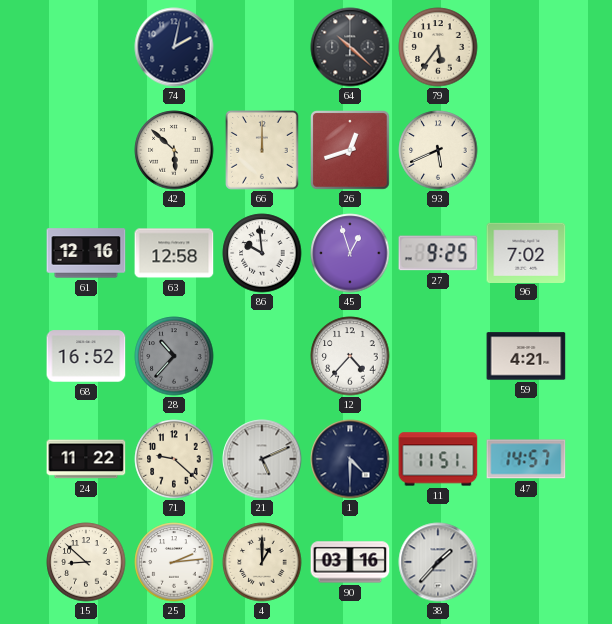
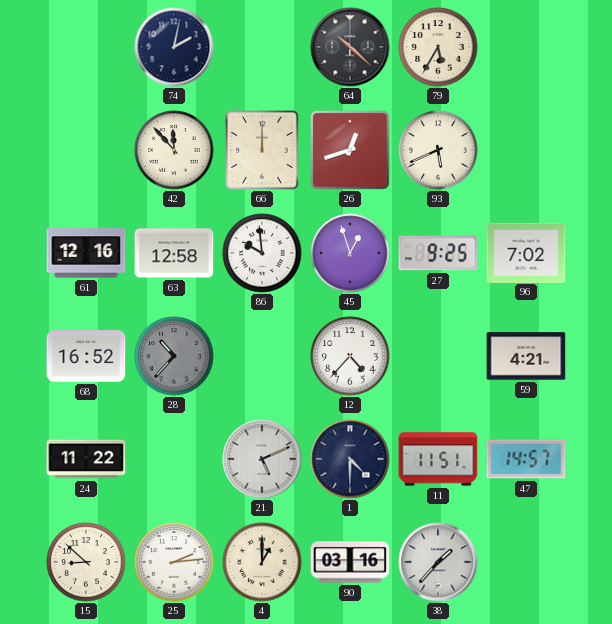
79: 5:36 -> 5:35
42: 5:52 -> 11:53
71: 9:22 -> none
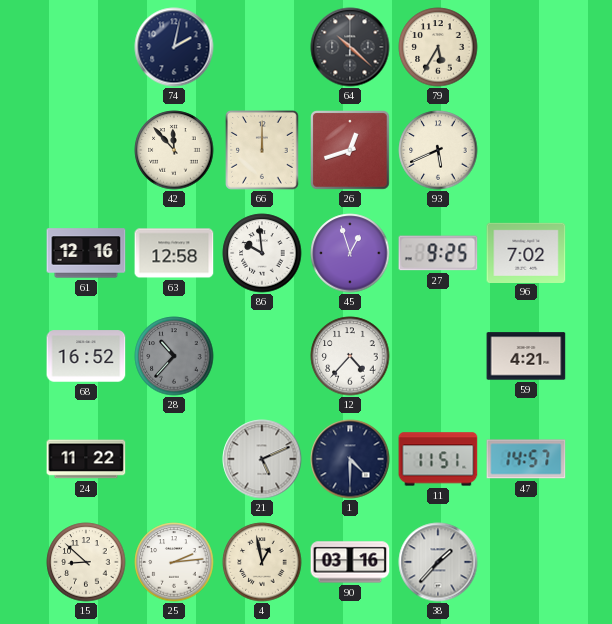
4: 1:00 -> 12:58
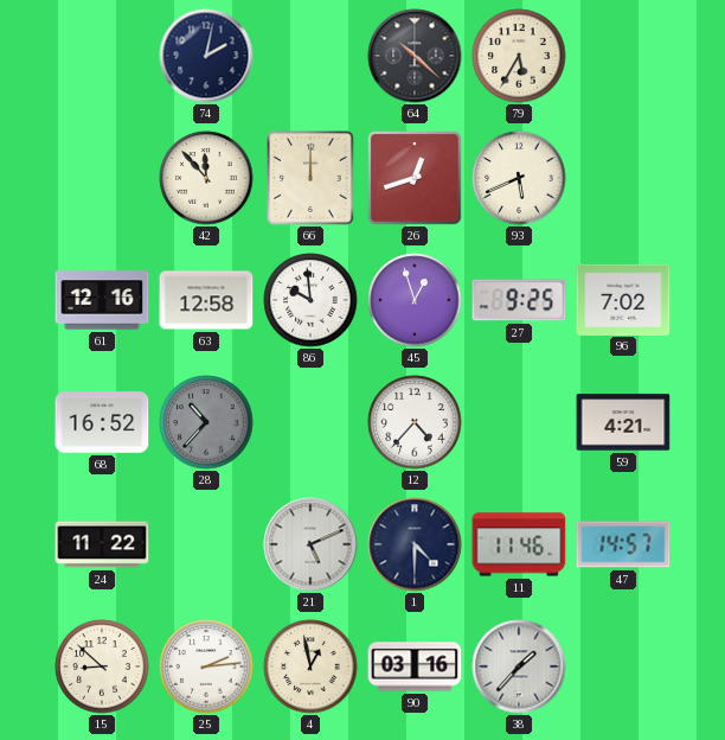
11: 11:51 -> 11:46
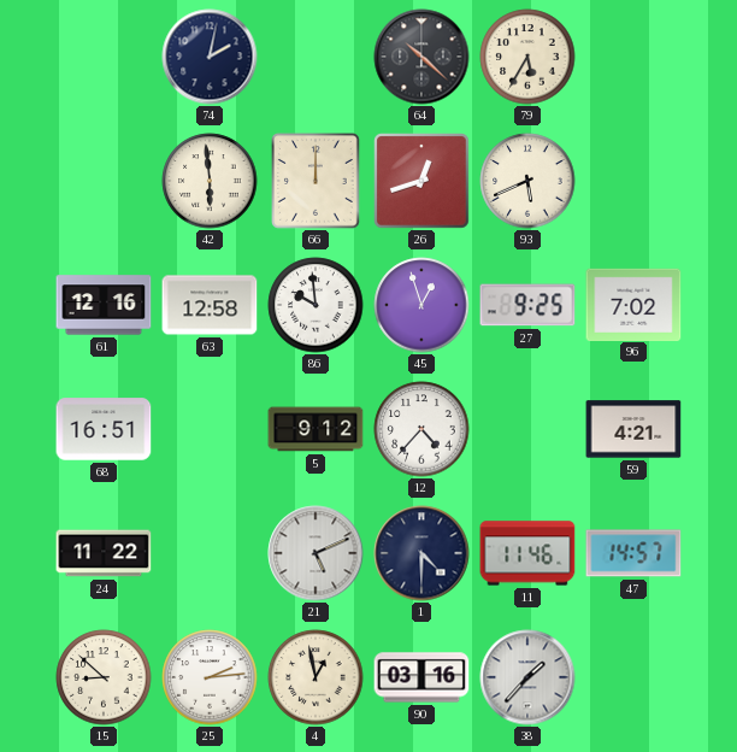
42: 11:53 -> 5:59
68: 16:52 -> 16:51
28: 10:37 -> none
5: none -> 9:12
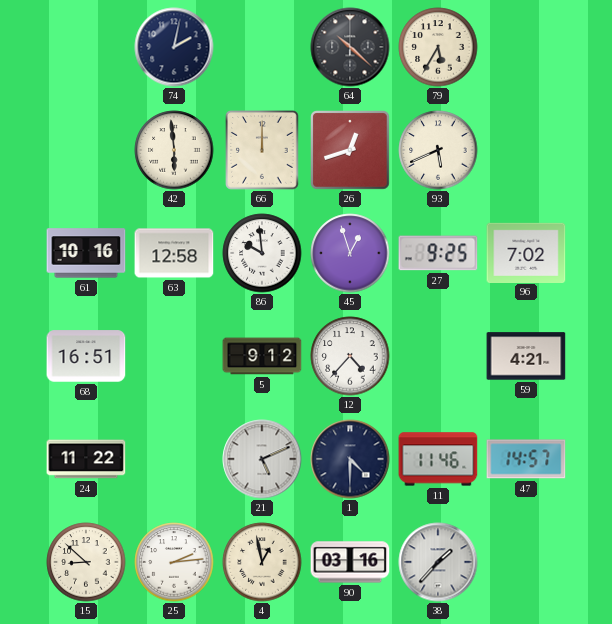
61: 12:16 -> 10:16
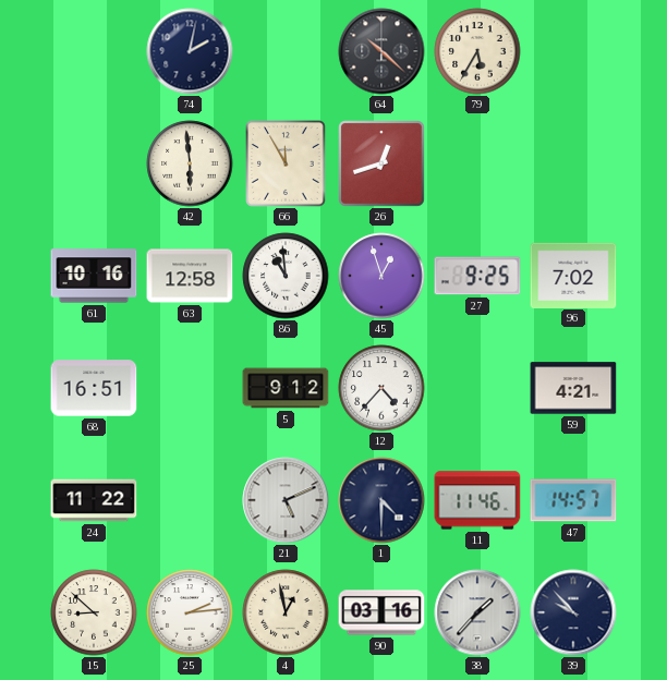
66: 12:00 -> 11:55
93: 5:41 -> none
86: 9:59 -> 10:59
39: none -> 9:53
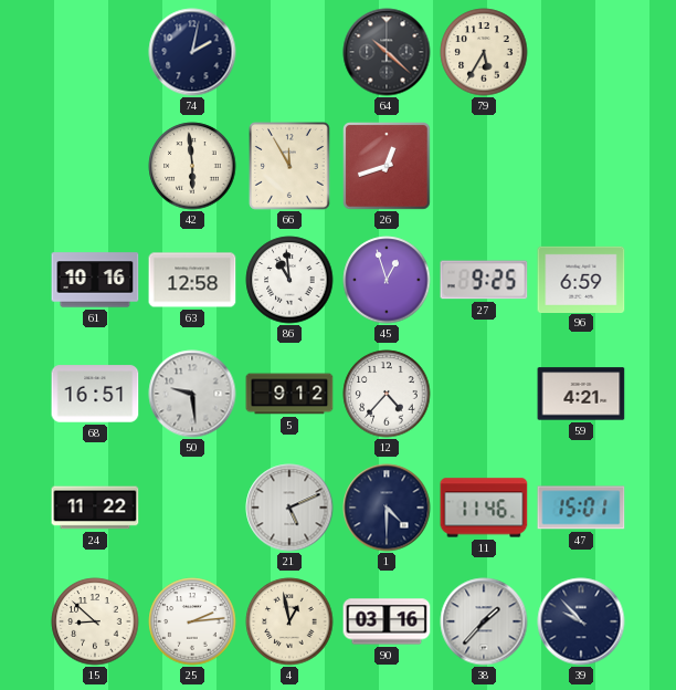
96: 7:02 -> 6:59
50: none -> 9:29
47: 14:57 -> 15:01
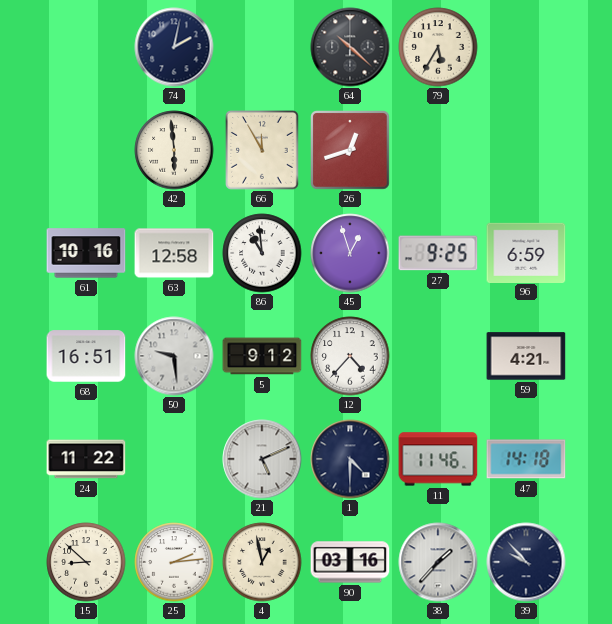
47: 15:01 -> 14:18
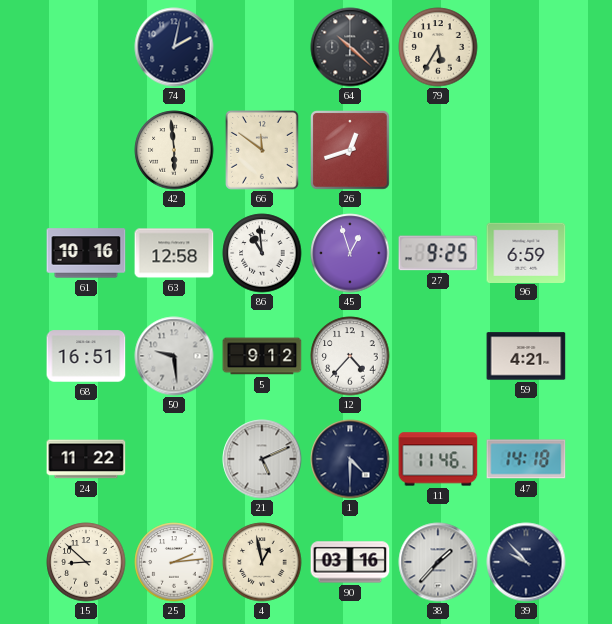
66: 11:55 -> 11:51
